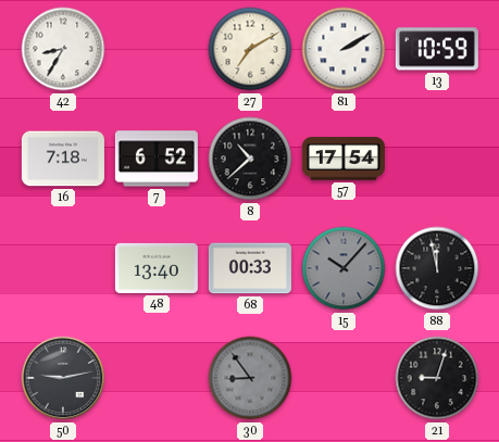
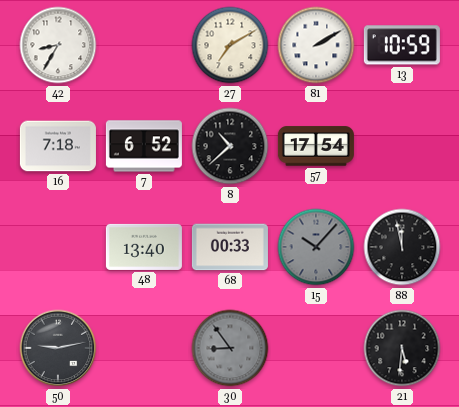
21: 9:03 -> 5:31
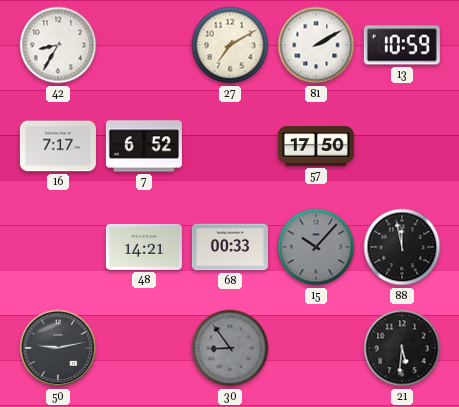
16: 7:18 -> 7:17
8: 10:38 -> none
57: 17:54 -> 17:50
48: 13:40 -> 14:21
